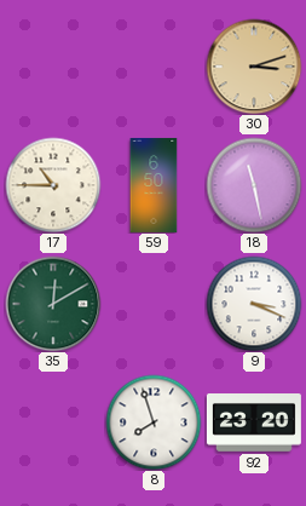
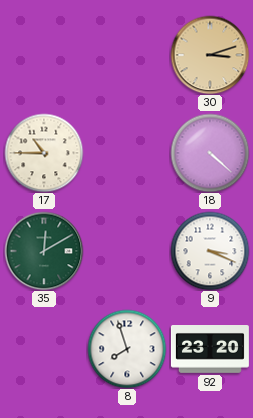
59: 6:50 -> none
18: 11:28 -> 4:22
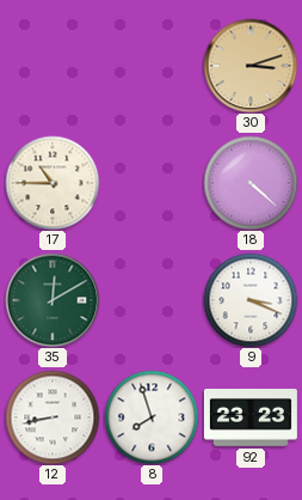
12: none -> 8:43
92: 23:20 -> 23:23
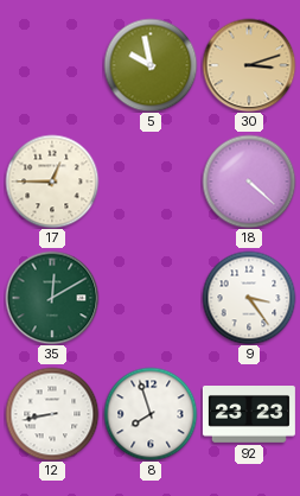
5: none -> 9:58
17: 10:45 -> 12:45
9: 3:19 -> 3:24
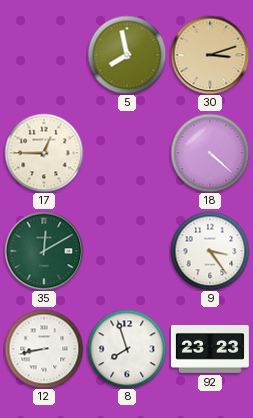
5: 9:58 -> 7:58
